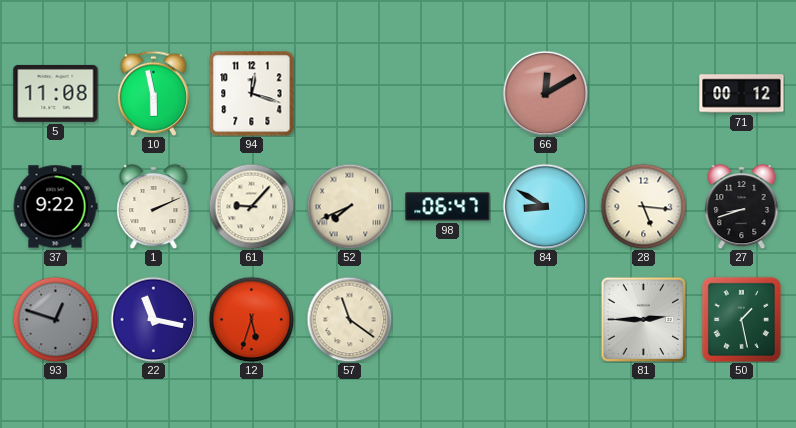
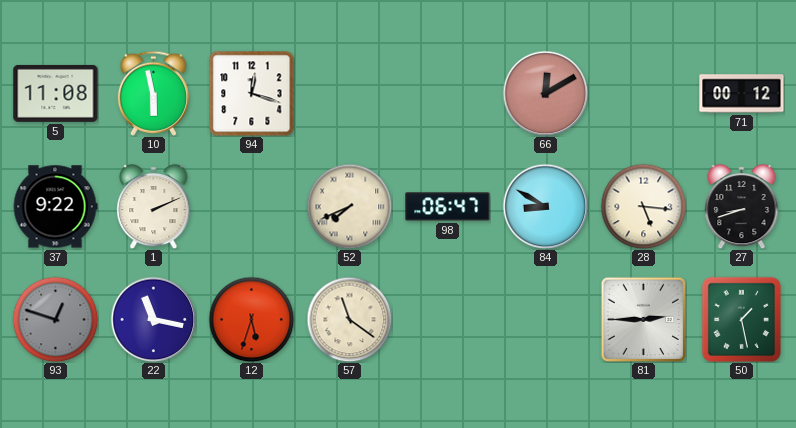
61: 9:07 -> none
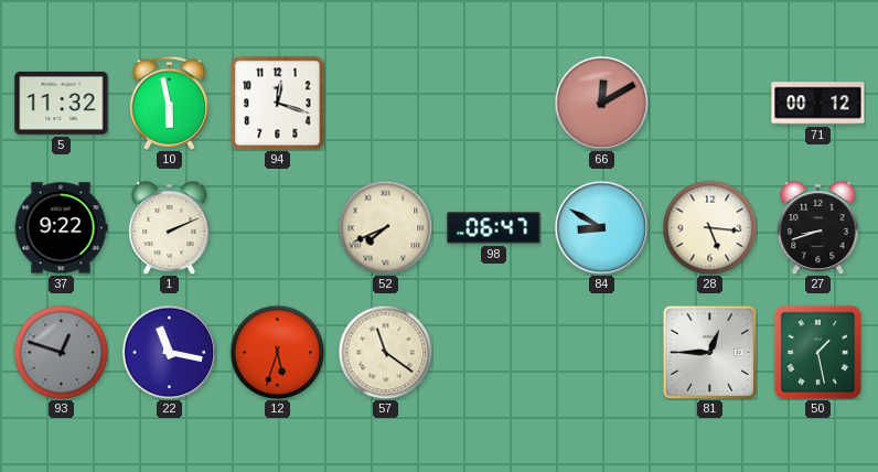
5: 11:08 -> 11:32
81: 2:45 -> 12:45
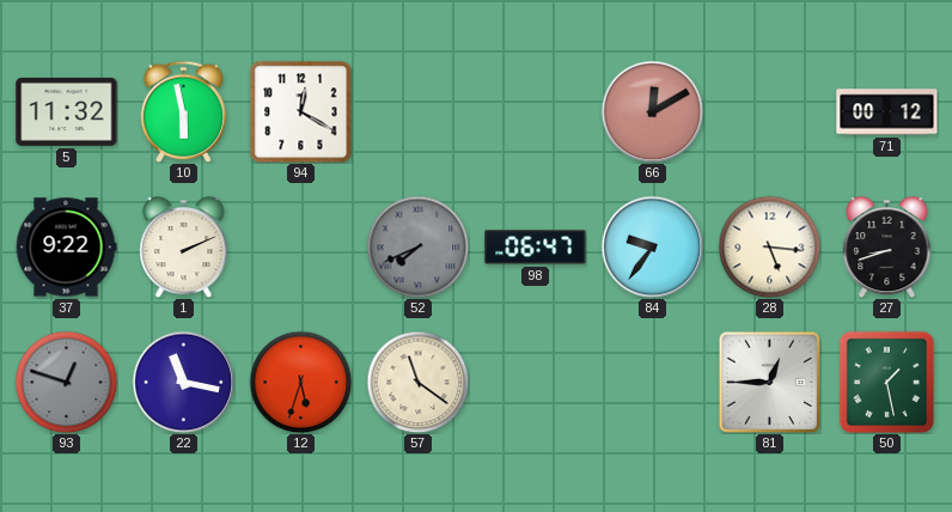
94: 12:18 -> 12:20
52 dial: cream -> grey
84: 8:50 -> 9:36
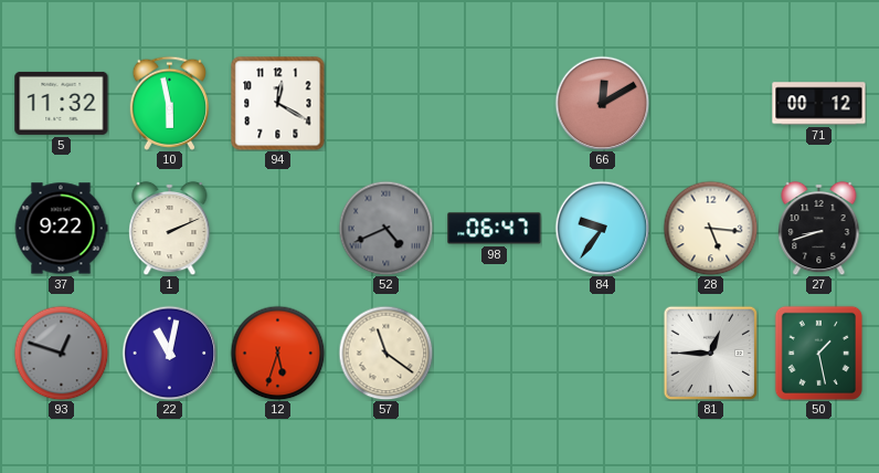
52: 7:41 -> 4:41
22: 11:17 -> 11:02
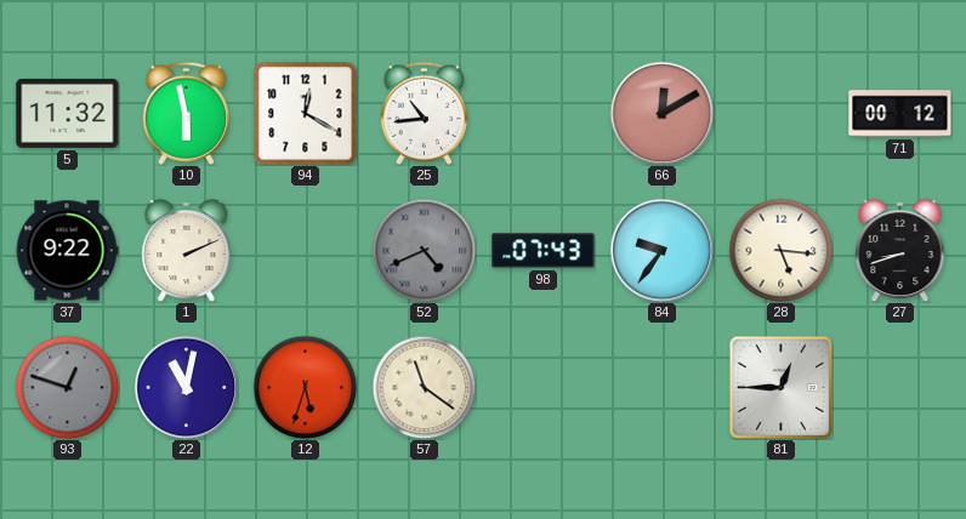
25: none -> 10:44
98: 06:47 -> 07:43
50: 1:28 -> none
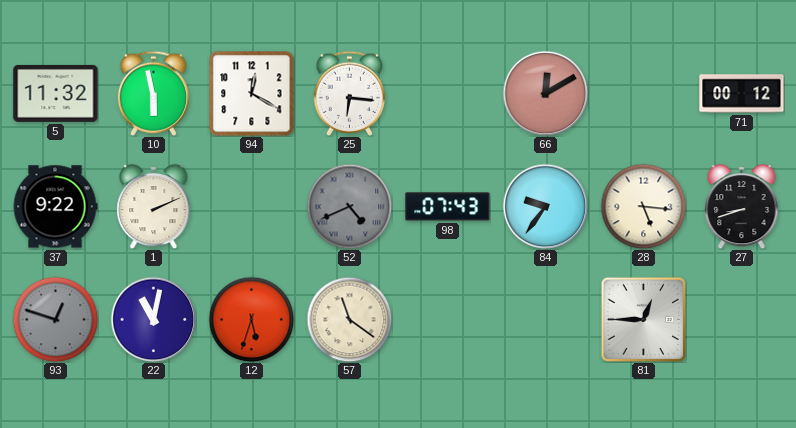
25: 10:44 -> 6:16
